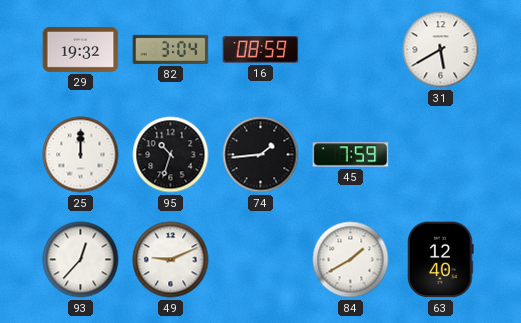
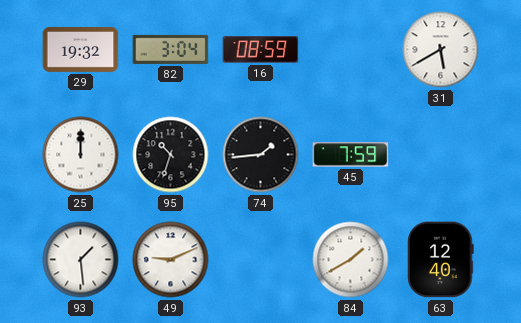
93: 12:37 -> 1:29
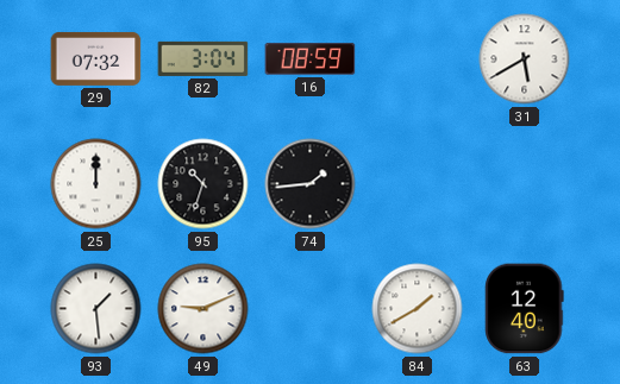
29: 19:32 -> 07:32
45: 7:59 -> none
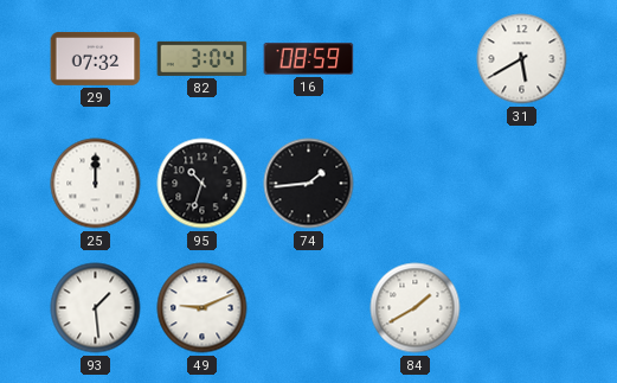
63: 12:40 -> none
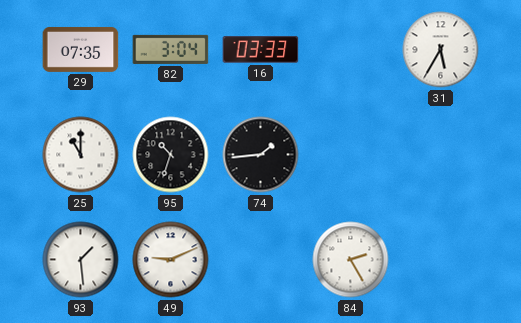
29: 07:32 -> 07:35
16: 08:59 -> 03:33
31: 5:40 -> 5:35
25: 12:00 -> 11:00
84: 1:40 -> 2:25
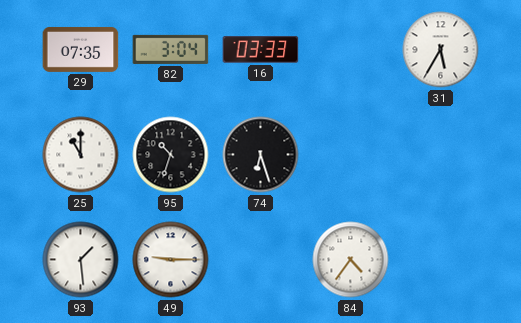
74: 1:44 -> 6:27
49: 9:11 -> 9:15
84: 2:25 -> 4:36
